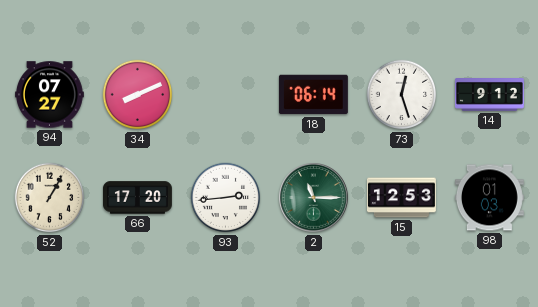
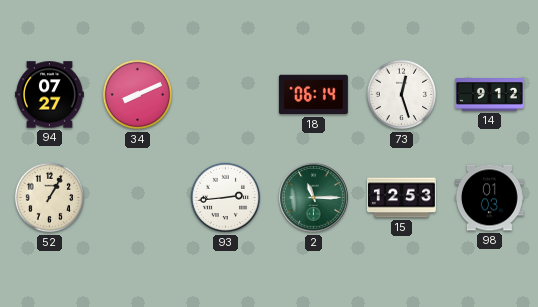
66: 17:20 -> none
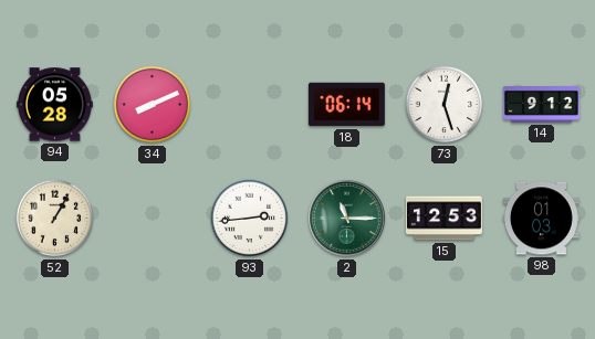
94: 07:27 -> 05:28
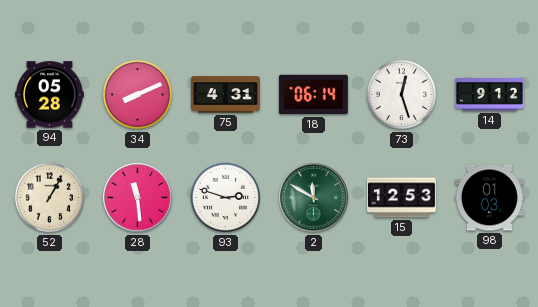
75: none -> 4:31
28: none -> 11:29
93: 2:44 -> 2:48
2: 11:15 -> 11:50
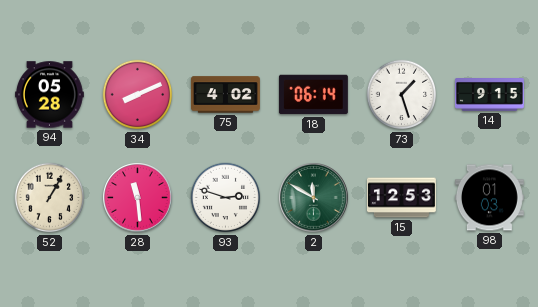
75: 4:31 -> 4:02
73: 12:27 -> 1:27
14: 9:12 -> 9:15
